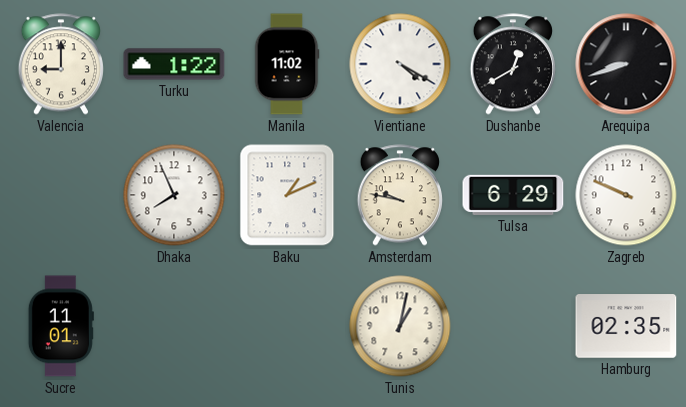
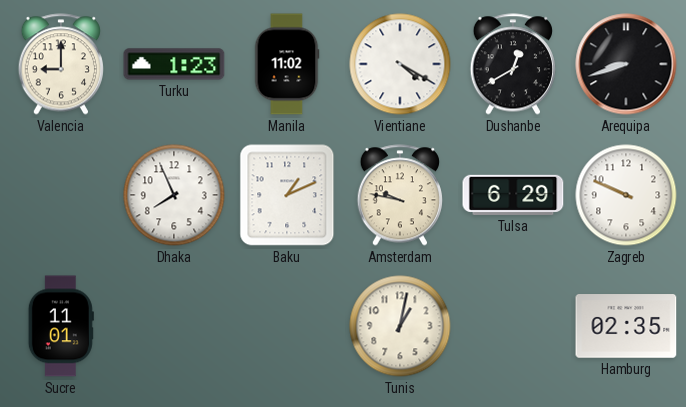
Turku: 1:22 -> 1:23
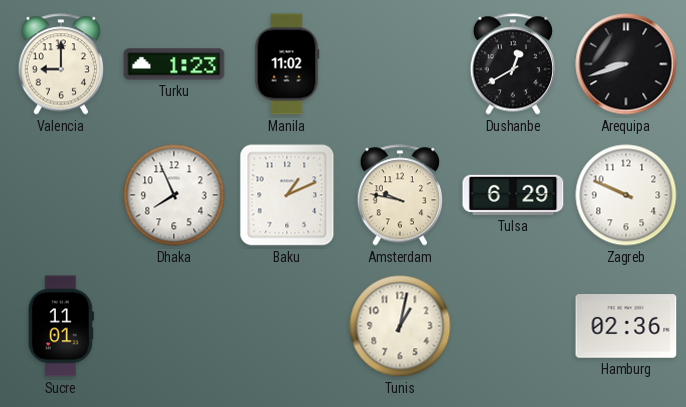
Vientiane: 4:20 -> none
Hamburg: 02:35 -> 02:36
